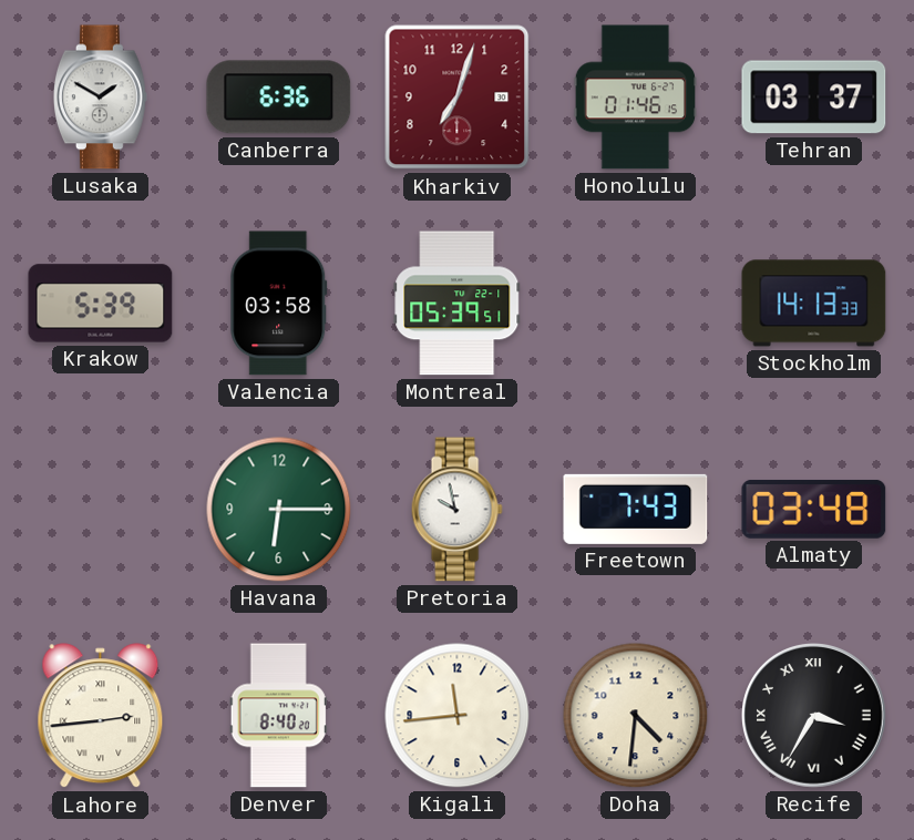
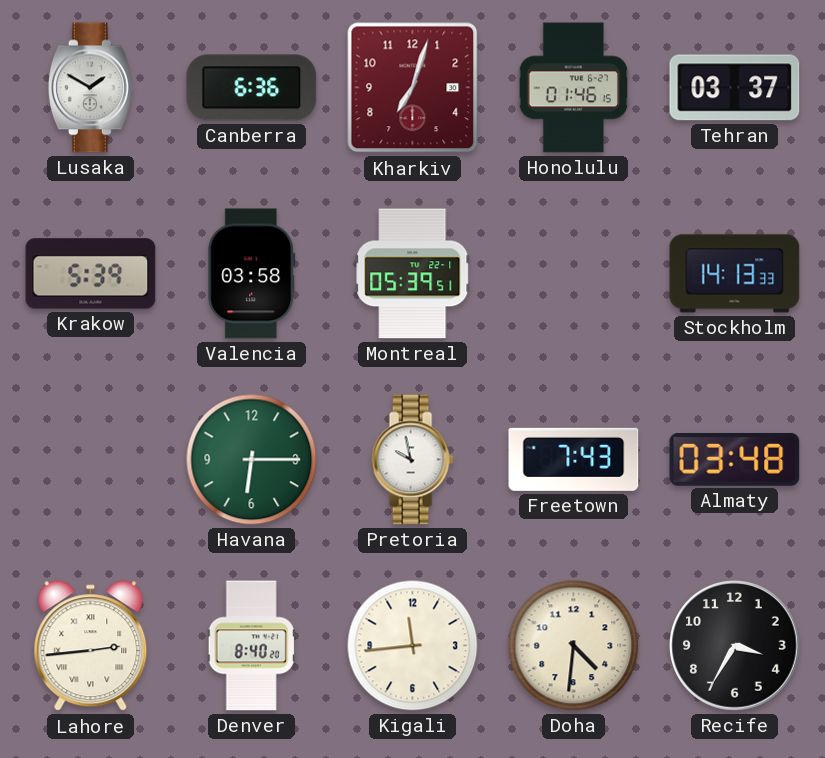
Recife numerals: Roman -> Arabic
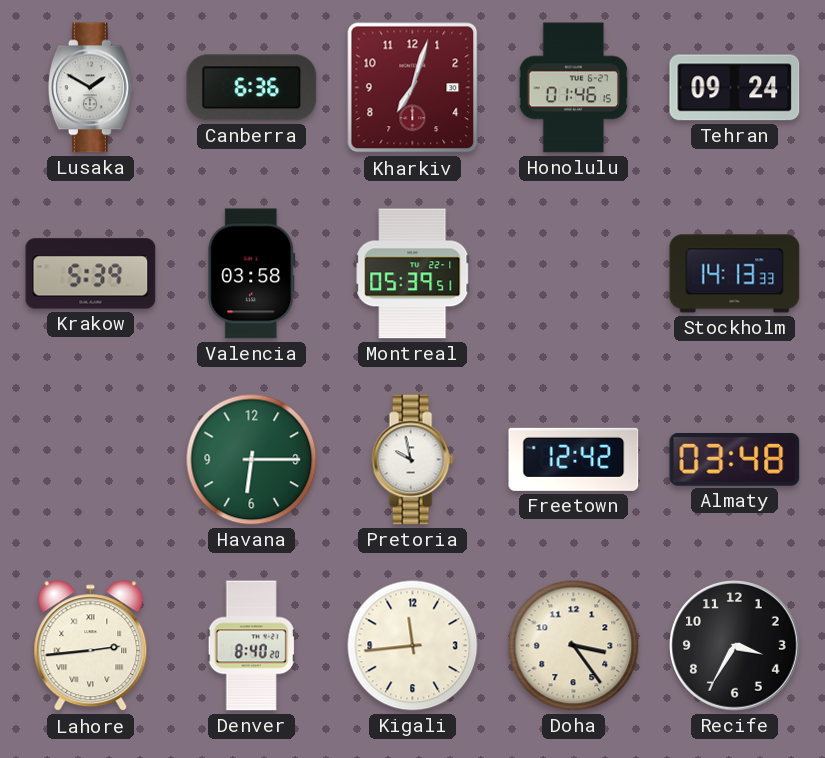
Tehran: 03:37 -> 09:24
Freetown: 7:43 -> 12:42
Doha: 4:31 -> 3:24
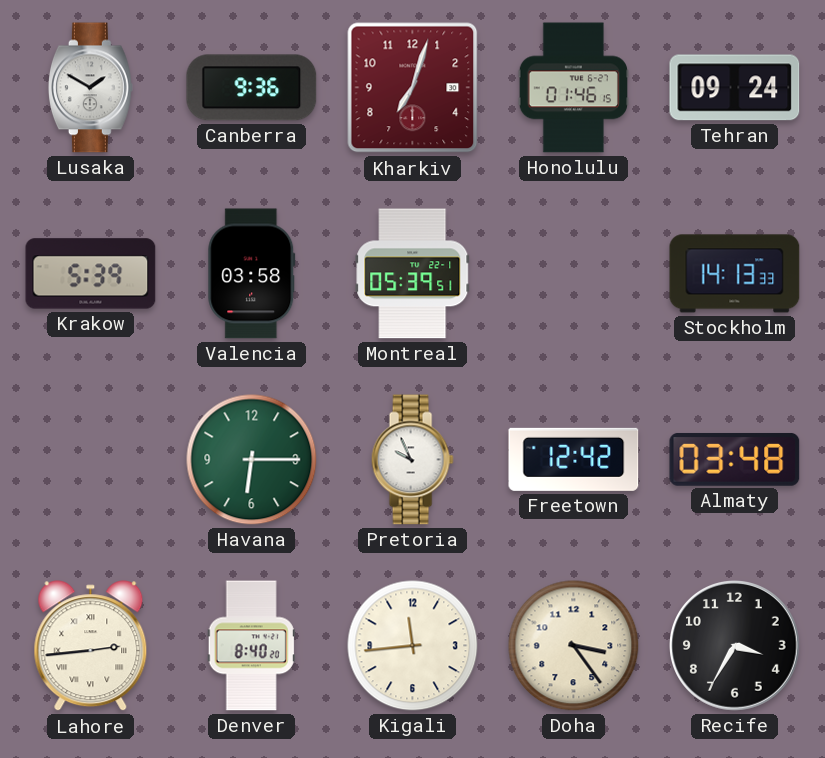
Canberra: 6:36 -> 9:36
Pretoria: 9:58 -> 9:56
